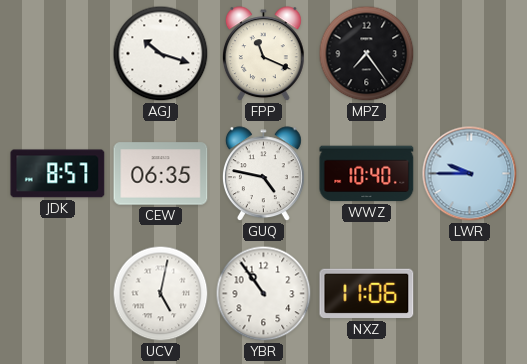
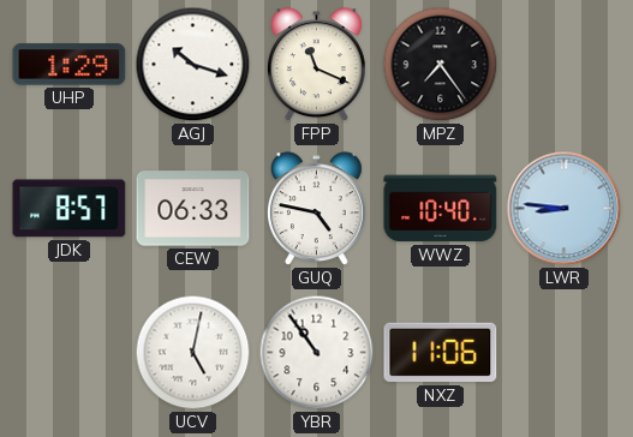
UHP: none -> 1:29
CEW: 06:35 -> 06:33
LWR: 9:45 -> 8:46
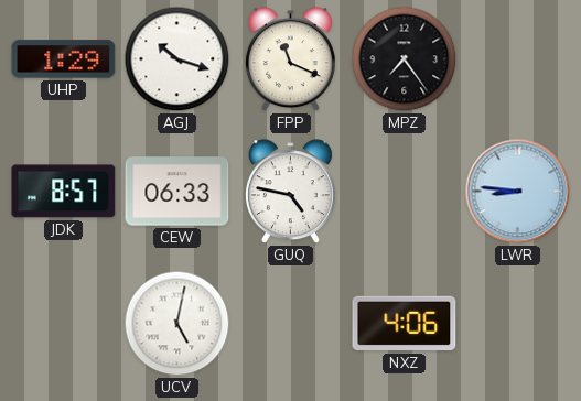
WWZ: 10:40 -> none
YBR: 10:54 -> none
NXZ: 11:06 -> 4:06
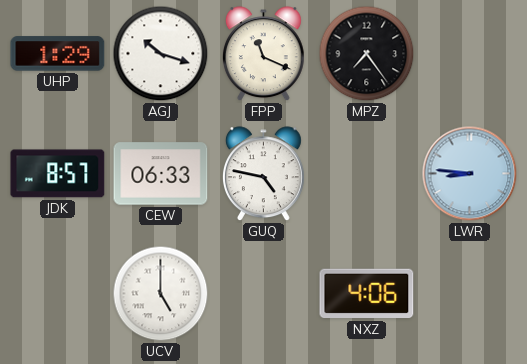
UCV: 5:02 -> 5:00
